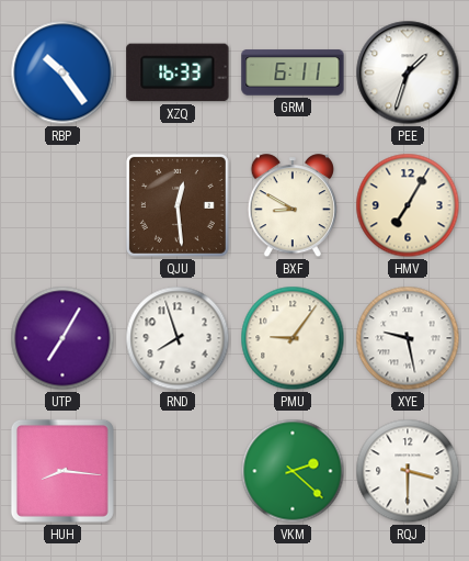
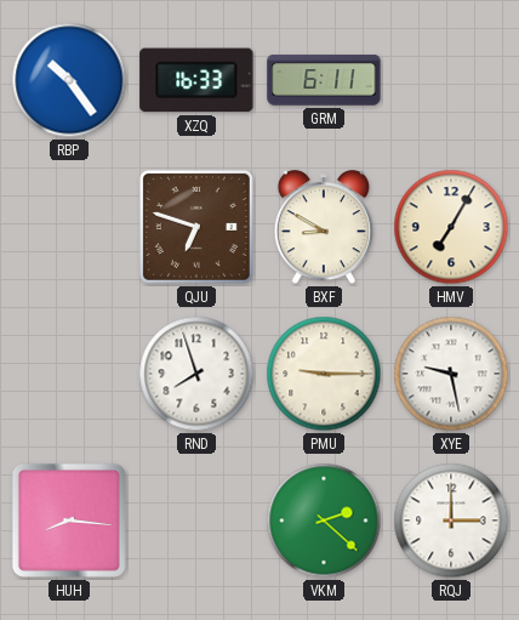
PEE: 1:33 -> none
QJU: 12:29 -> 6:48
UTP: 7:05 -> none
PMU: 9:06 -> 9:15
RQJ: 3:30 -> 3:00
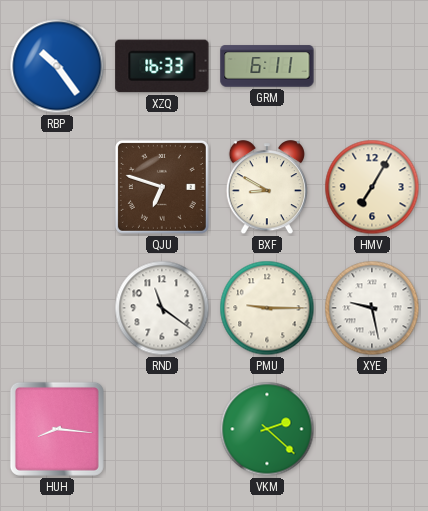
RND: 7:57 -> 11:21
RQJ: 3:00 -> none
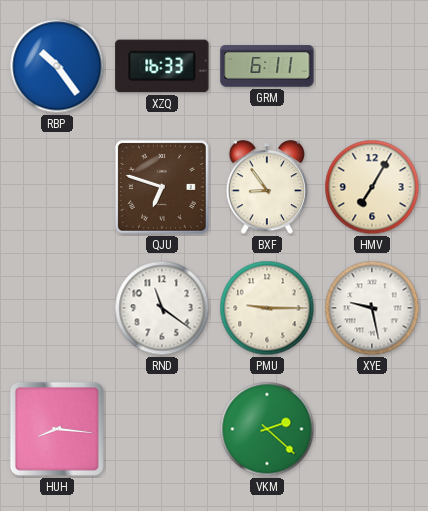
BXF: 8:50 -> 8:54
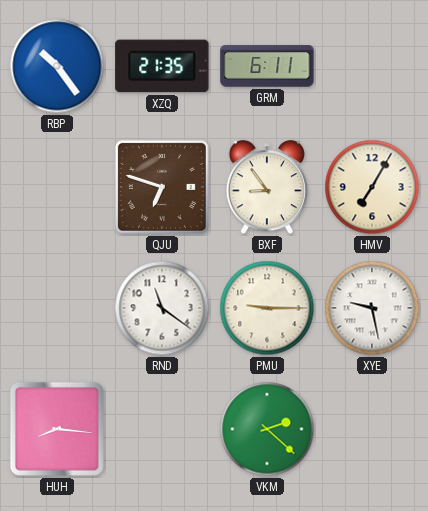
XZQ: 16:33 -> 21:35
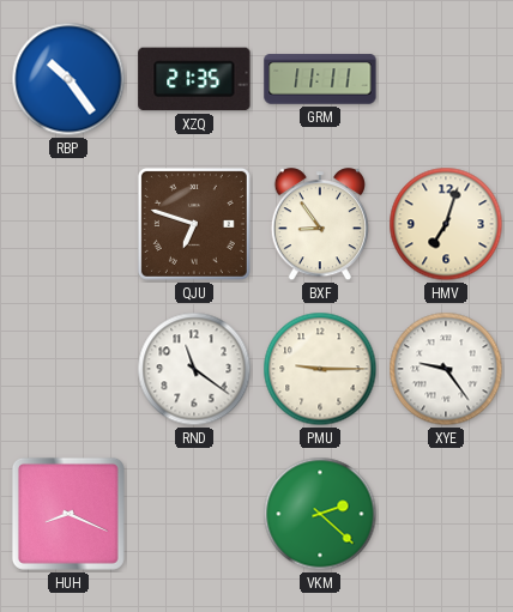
GRM: 6:11 -> 11:11
HMV: 7:05 -> 7:03
XYE: 9:28 -> 9:24
HUH: 8:16 -> 8:19
